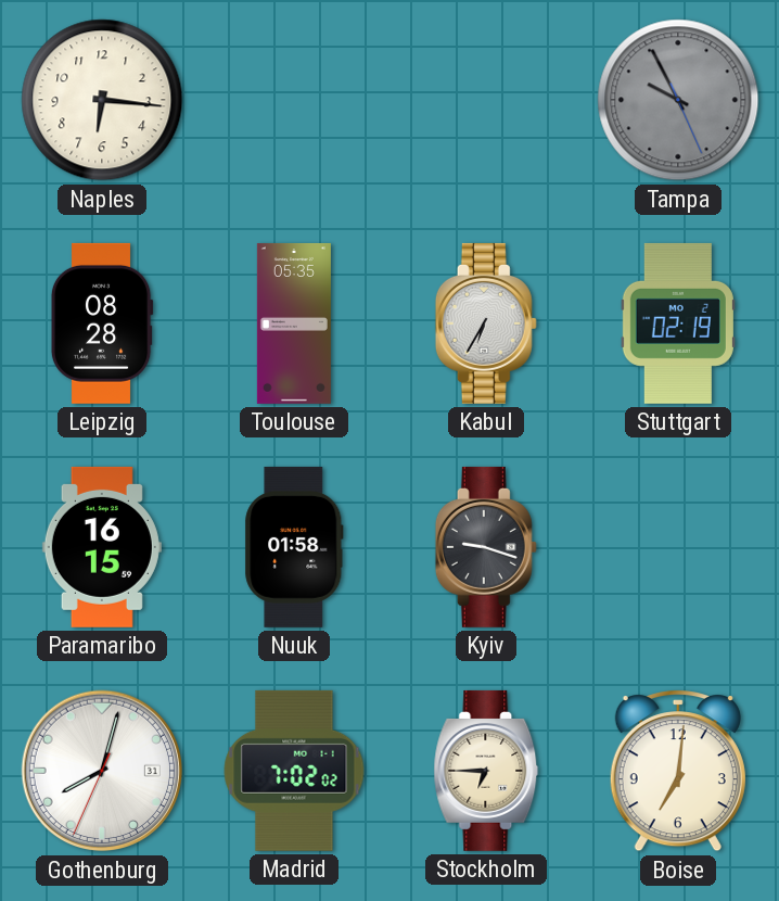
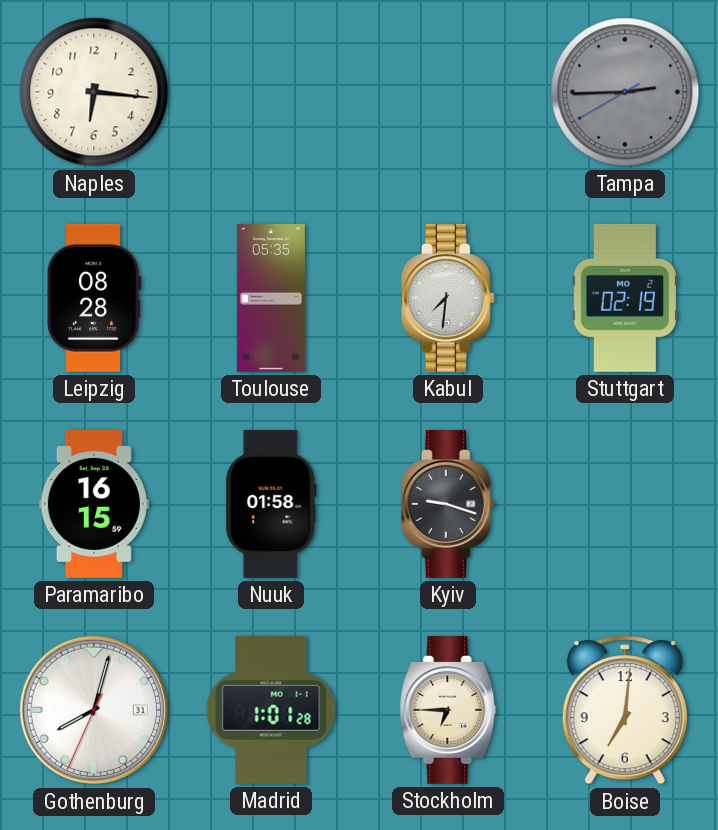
Tampa: 9:55 -> 2:44
Kabul: 6:35 -> 7:31
Madrid: 7:02 -> 1:01
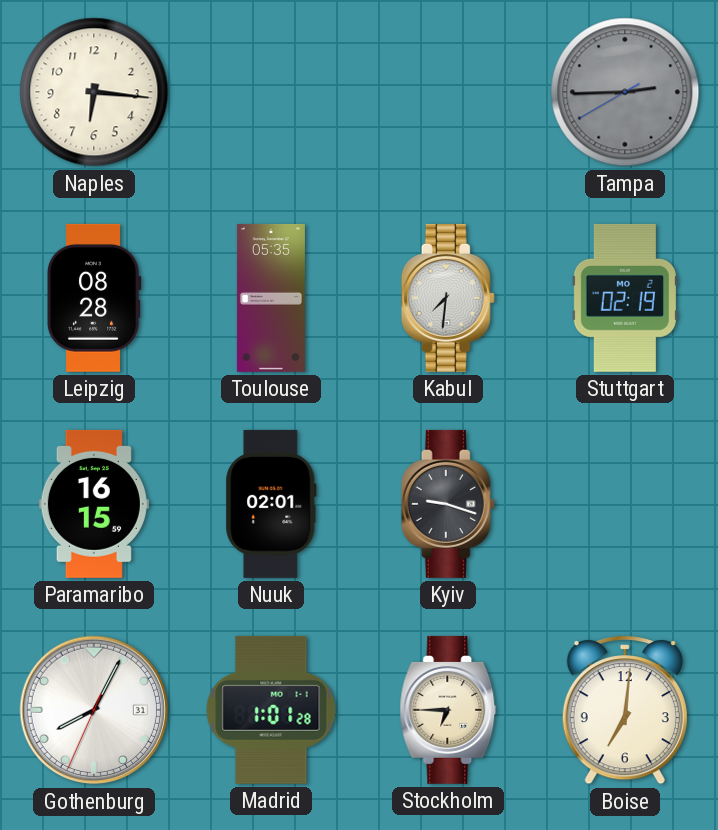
Nuuk: 01:58 -> 02:01
Gothenburg: 8:02 -> 8:04
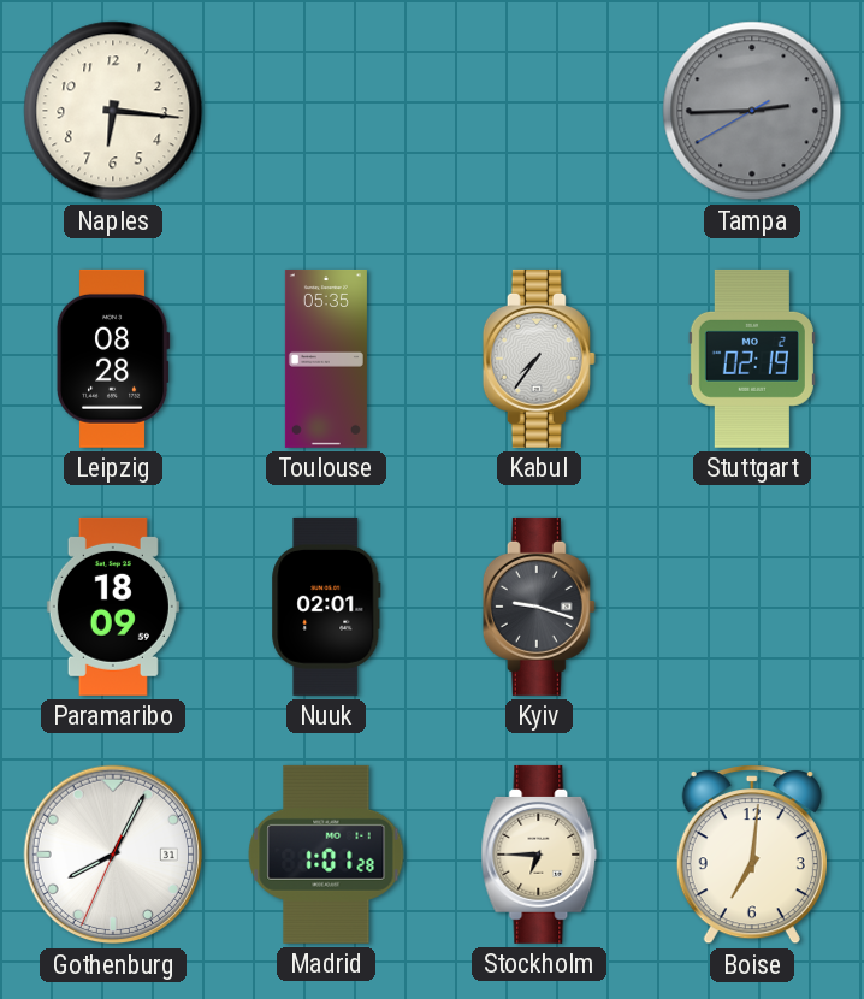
Kabul: 7:31 -> 7:36
Paramaribo: 16:15 -> 18:09
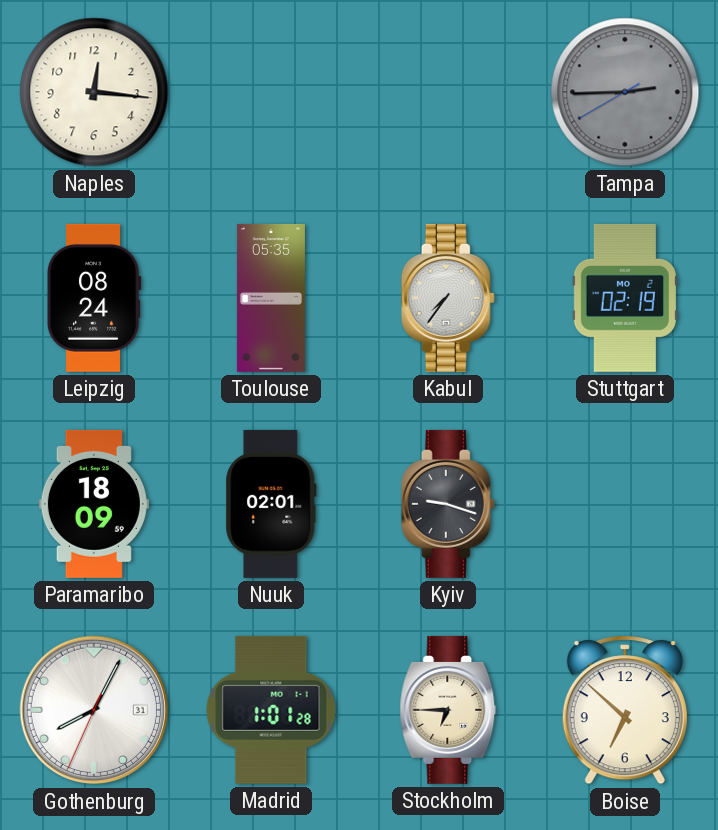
Naples: 6:16 -> 12:16
Leipzig: 08:28 -> 08:24
Boise: 7:01 -> 6:52
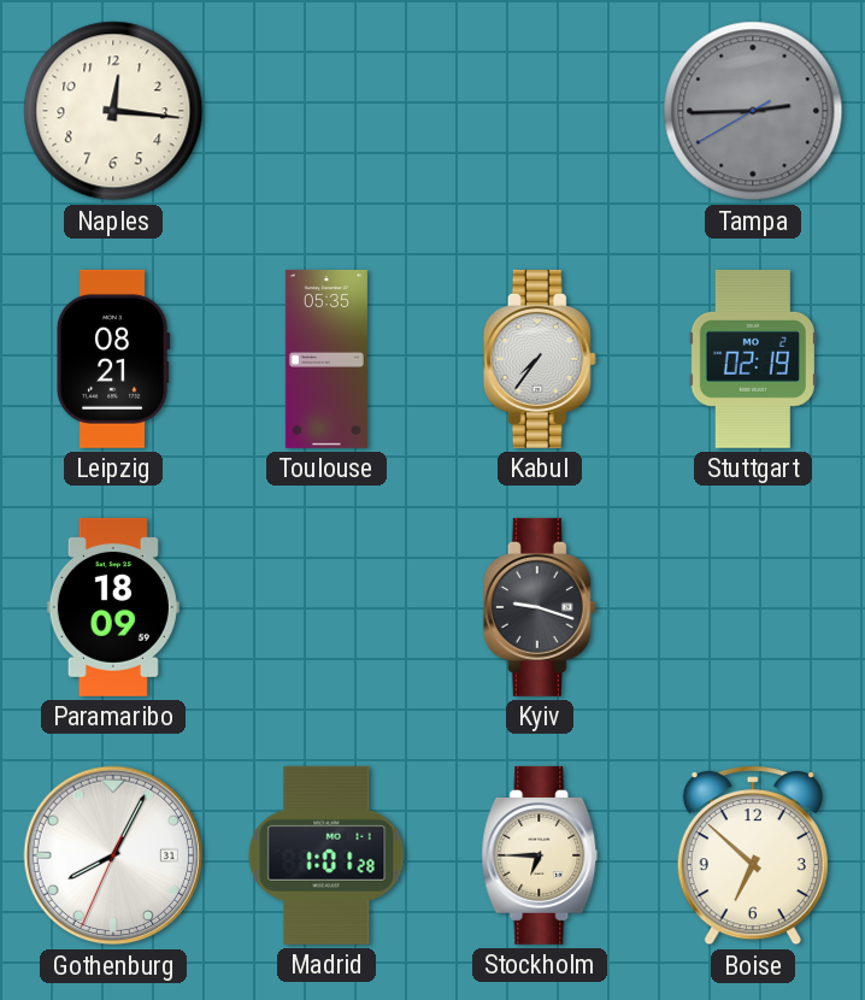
Leipzig: 08:24 -> 08:21
Nuuk: 02:01 -> none
